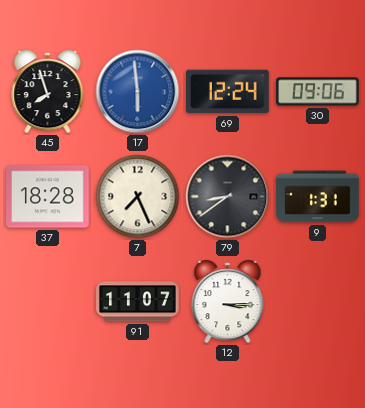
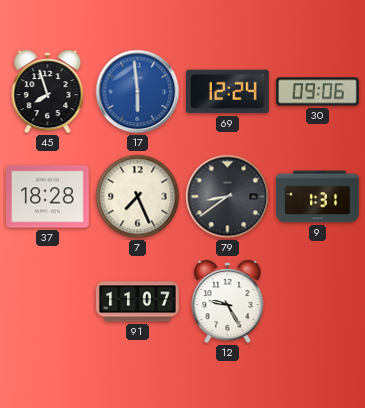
12: 3:15 -> 9:25
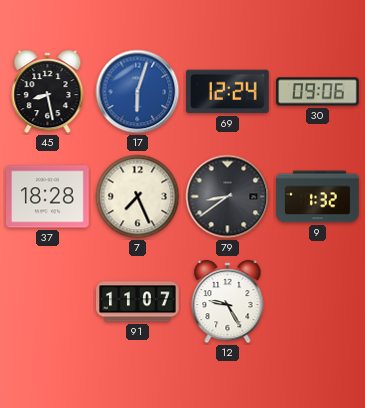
45: 7:57 -> 8:28
17: 5:59 -> 6:03
9: 1:31 -> 1:32
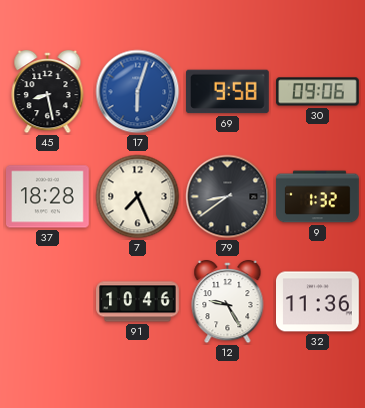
69: 12:24 -> 9:58
91: 11:07 -> 10:46
32: none -> 11:36
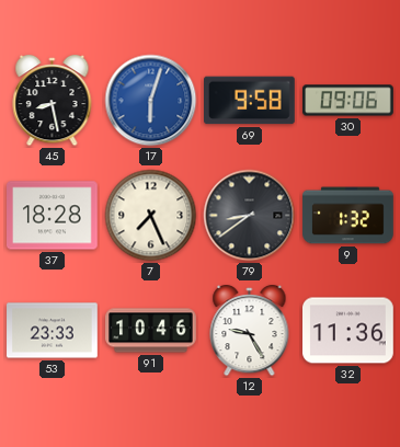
53: none -> 23:33
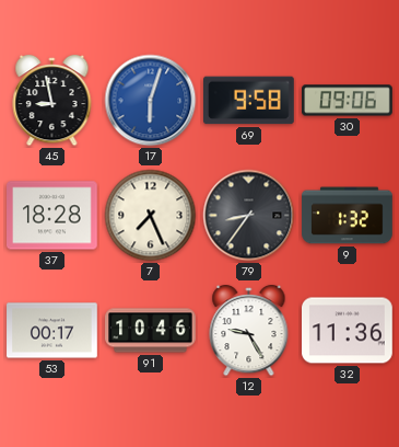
45: 8:28 -> 8:58
79: 8:39 -> 8:36
53: 23:33 -> 00:17
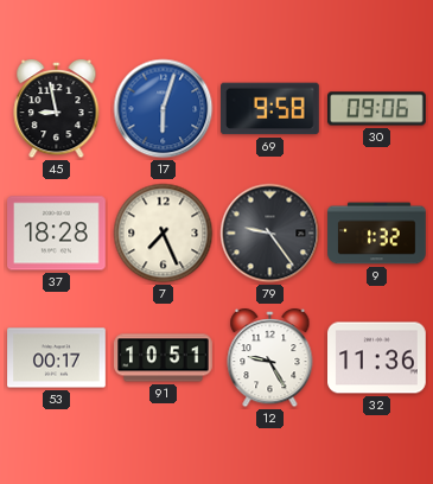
79: 8:36 -> 9:24
91: 10:46 -> 10:51
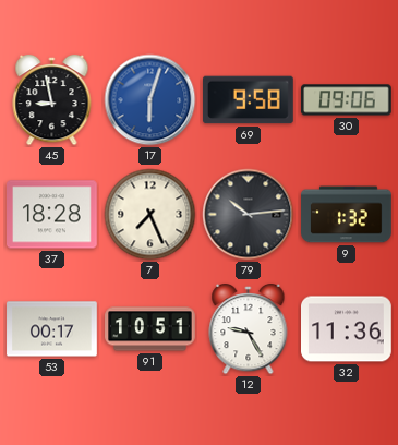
79: 9:24 -> 10:14
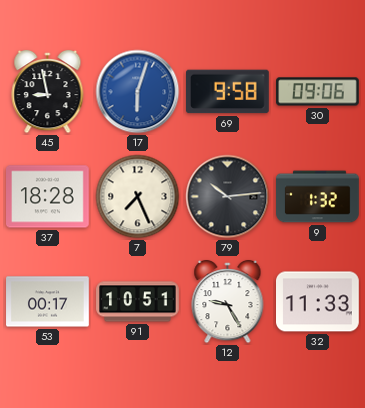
32: 11:36 -> 11:33
